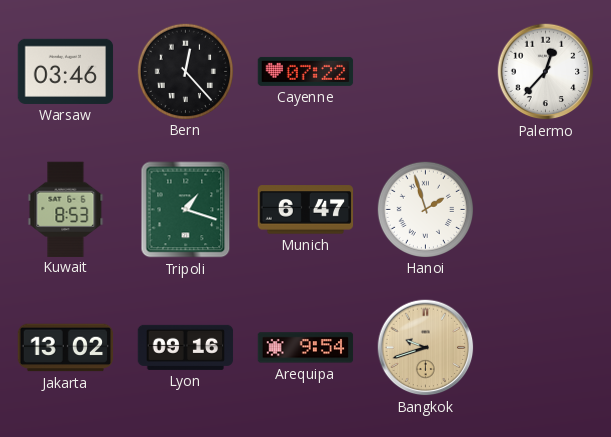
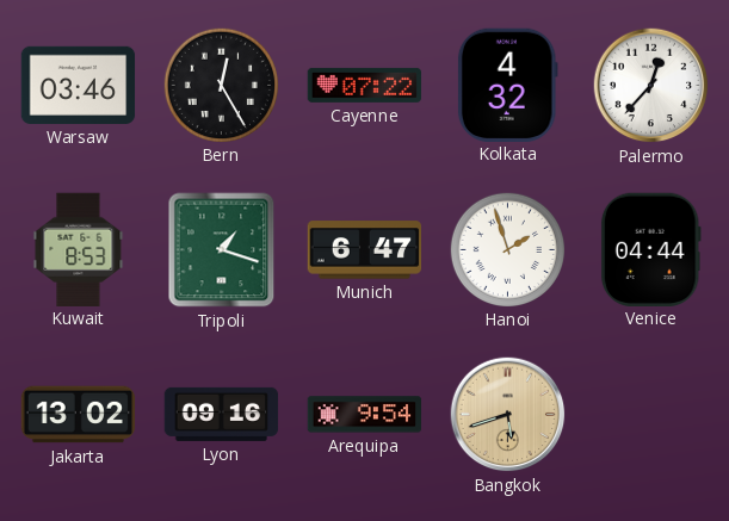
Bern: 12:23 -> 12:25
Kolkata: none -> 4:32
Venice: none -> 04:44
Bangkok: 9:42 -> 5:42
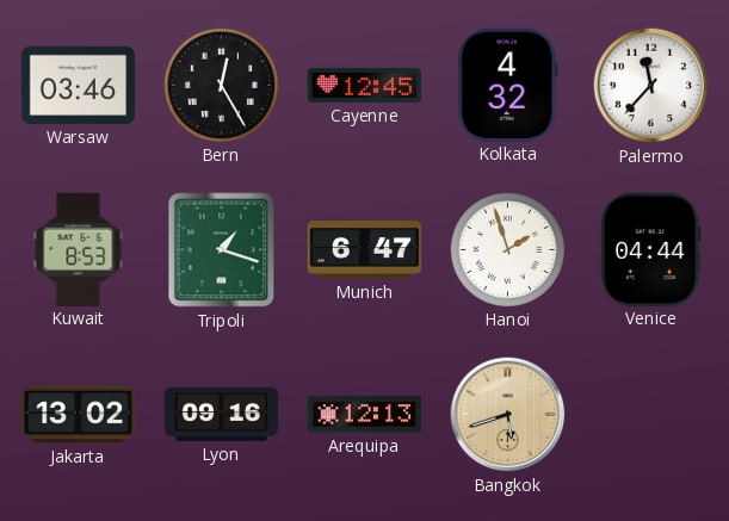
Cayenne: 07:22 -> 12:45
Palermo: 12:37 -> 11:37
Arequipa: 9:54 -> 12:13
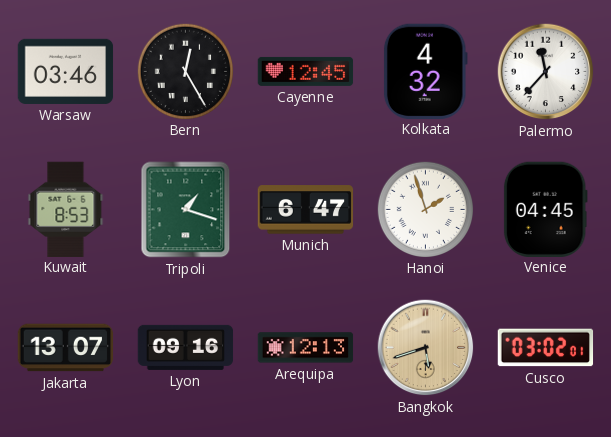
Venice: 04:44 -> 04:45
Jakarta: 13:02 -> 13:07
Cusco: none -> 03:02
